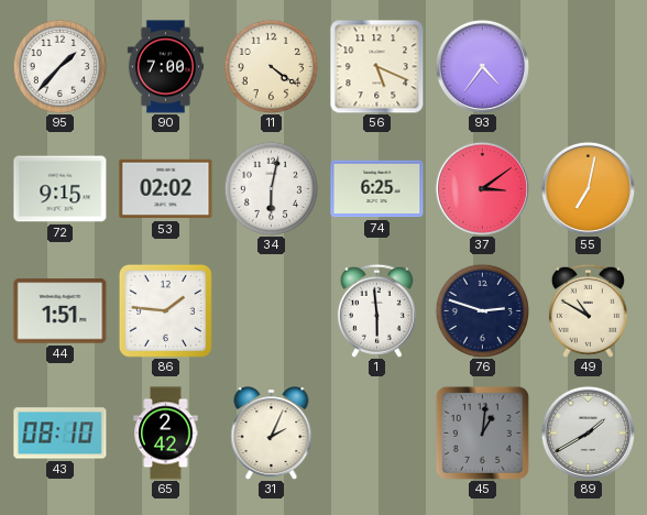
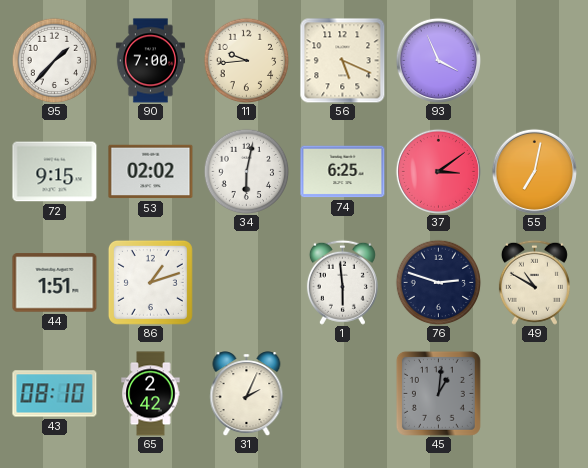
11: 4:21 -> 9:44
93: 4:36 -> 3:56
86: 1:46 -> 1:12
89: 1:40 -> none
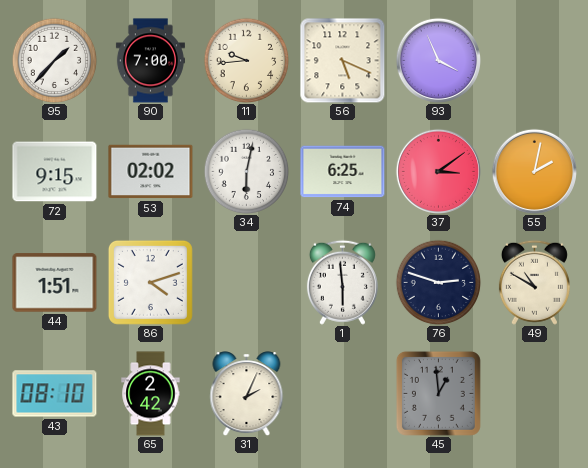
55: 7:02 -> 2:02
86: 1:12 -> 4:12
45: 1:01 -> 12:59
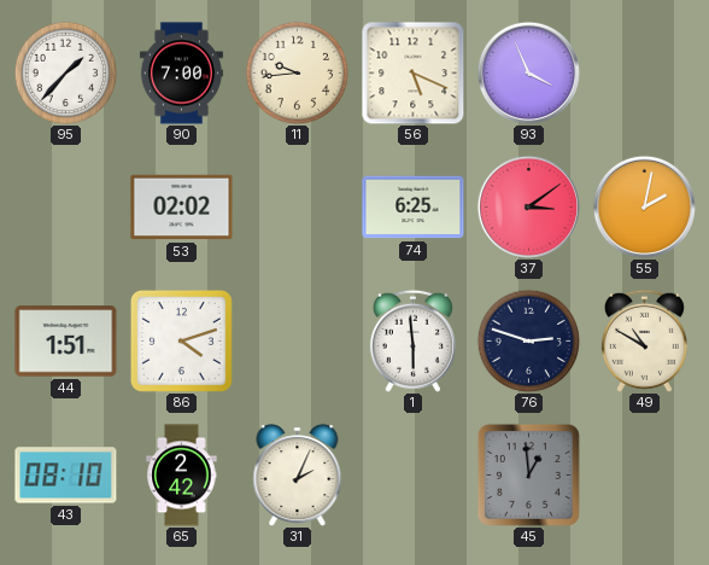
72: 9:15 -> none
34: 6:02 -> none
